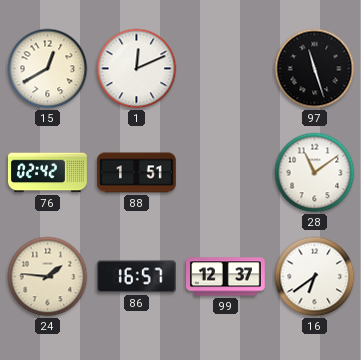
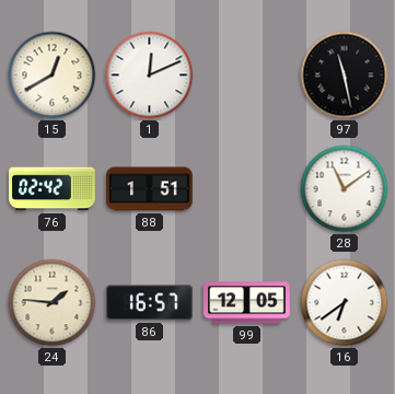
97: 11:27 -> 11:28
99: 12:37 -> 12:05
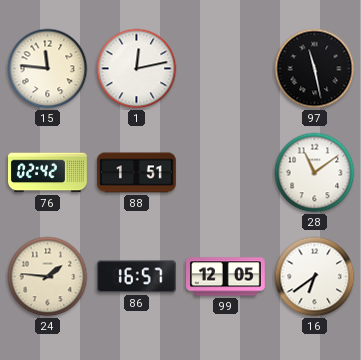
15: 12:40 -> 11:46
1: 12:11 -> 12:13
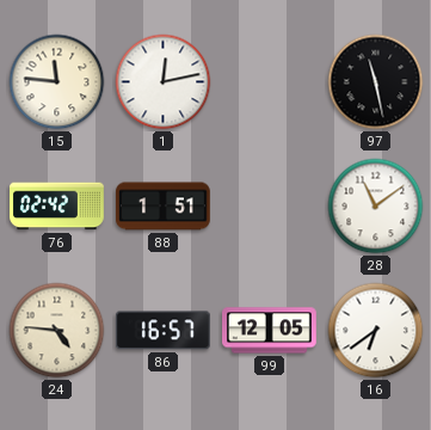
24: 1:46 -> 4:46
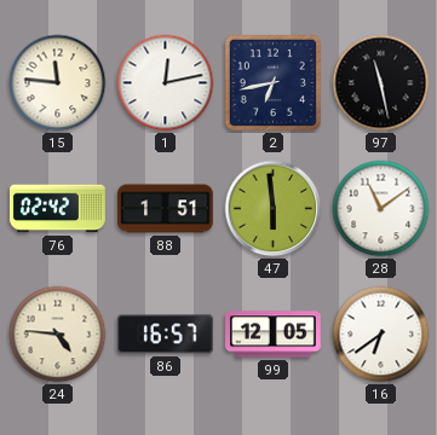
2: none -> 6:43
47: none -> 5:59
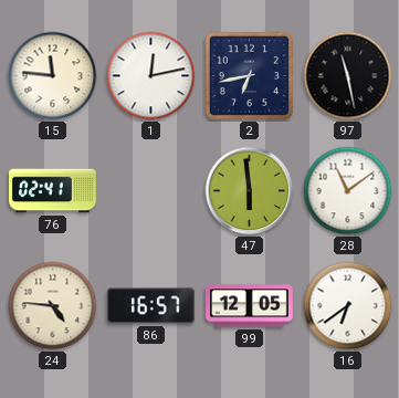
76: 02:42 -> 02:41
88: 1:51 -> none
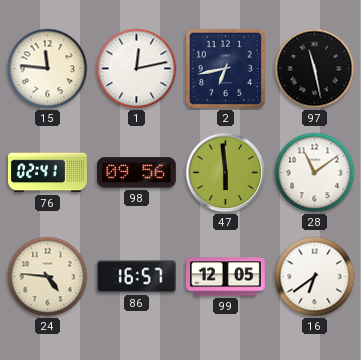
98: none -> 09:56
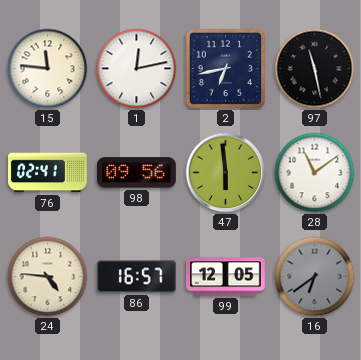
16 dial: white -> grey
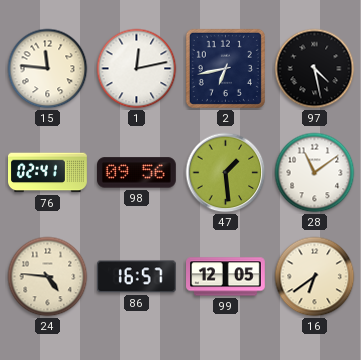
97: 11:28 -> 4:28
47: 5:59 -> 1:29
16 dial: grey -> cream
